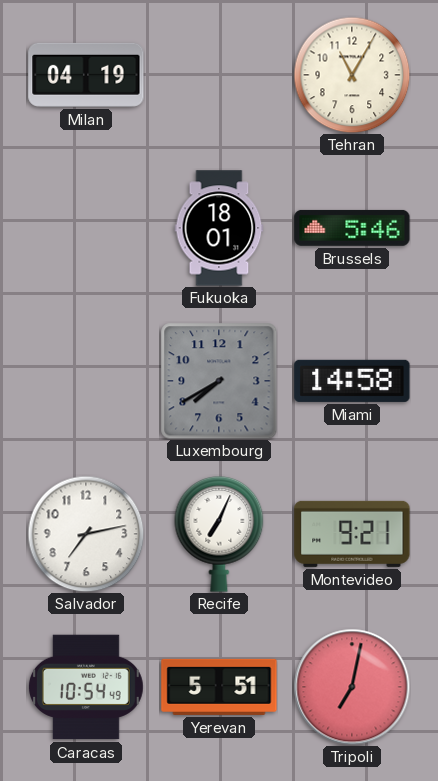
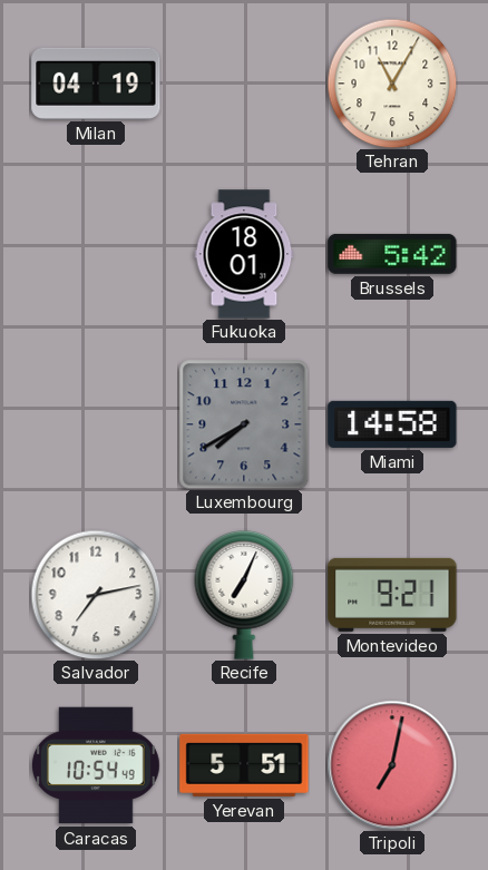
Brussels: 5:46 -> 5:42
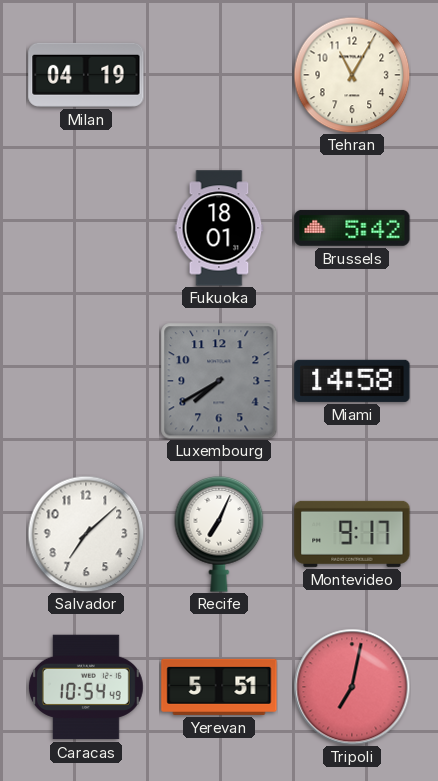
Salvador: 7:13 -> 7:08
Montevideo: 9:21 -> 9:17
